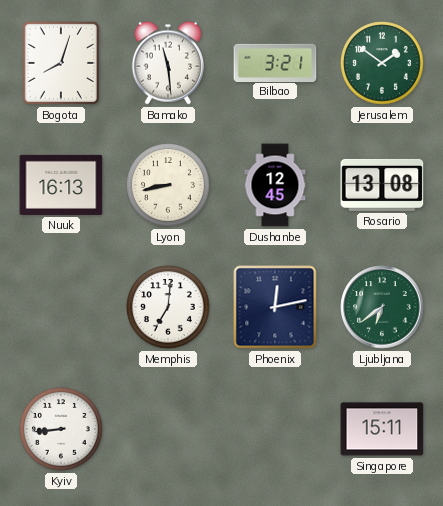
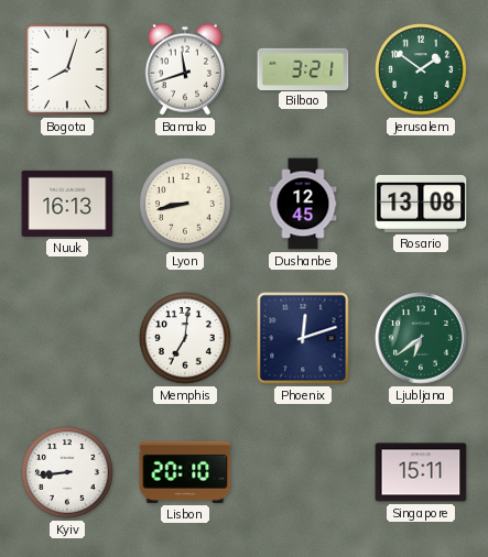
Bamako: 11:29 -> 11:42
Phoenix: 12:13 -> 12:12
Lisbon: none -> 20:10
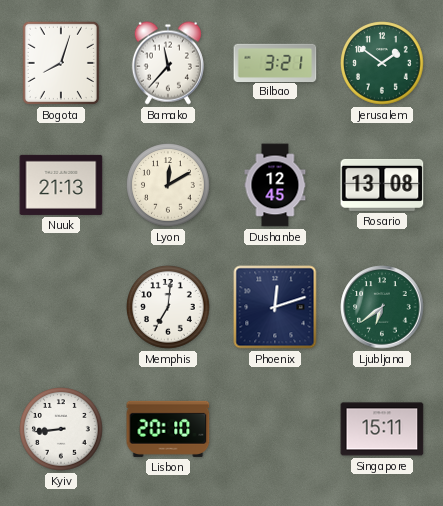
Bamako: 11:42 -> 11:37
Nuuk: 16:13 -> 21:13
Lyon: 8:43 -> 12:10
